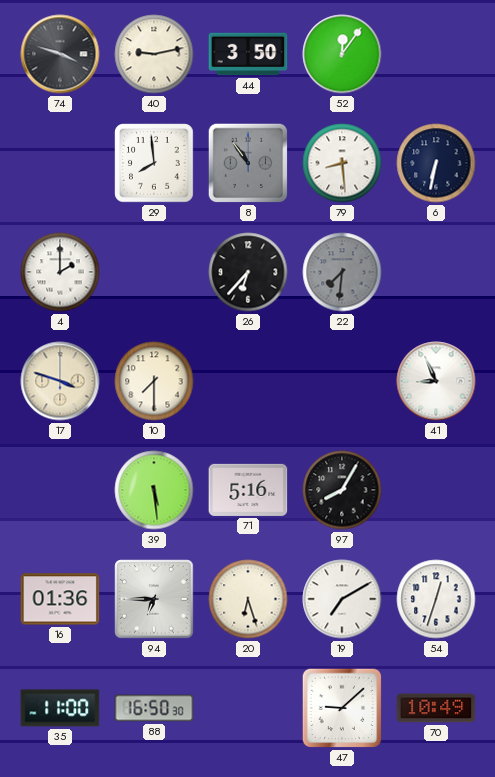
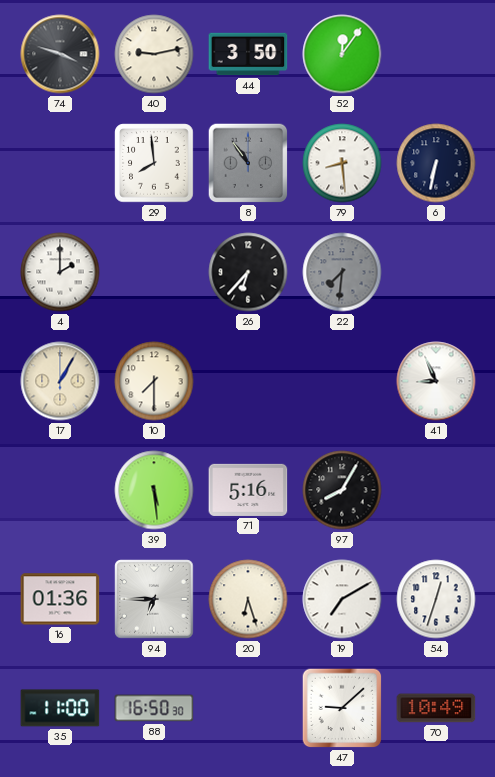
17: 3:48 -> 1:05
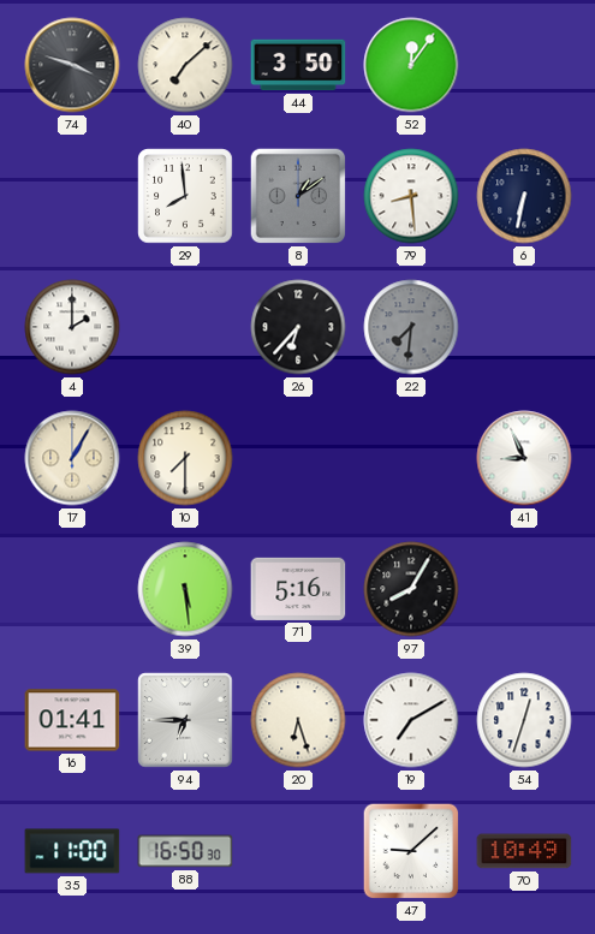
40: 9:13 -> 7:08
8: 10:54 -> 1:09
16: 01:36 -> 01:41
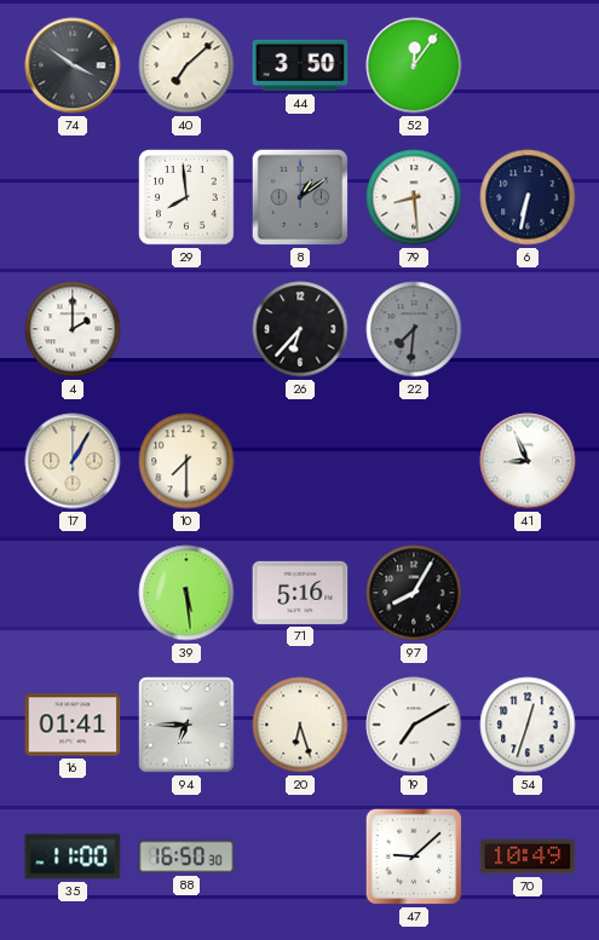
74: 3:48 -> 3:51
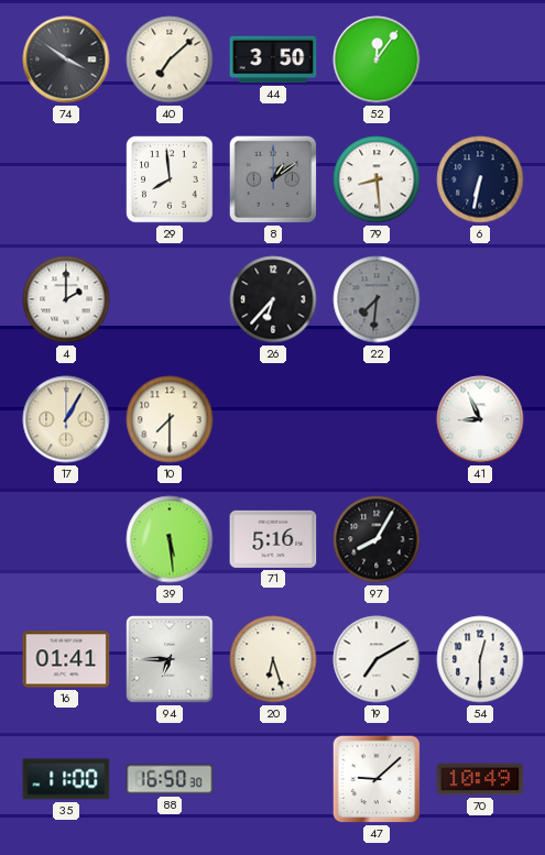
54: 12:33 -> 12:30
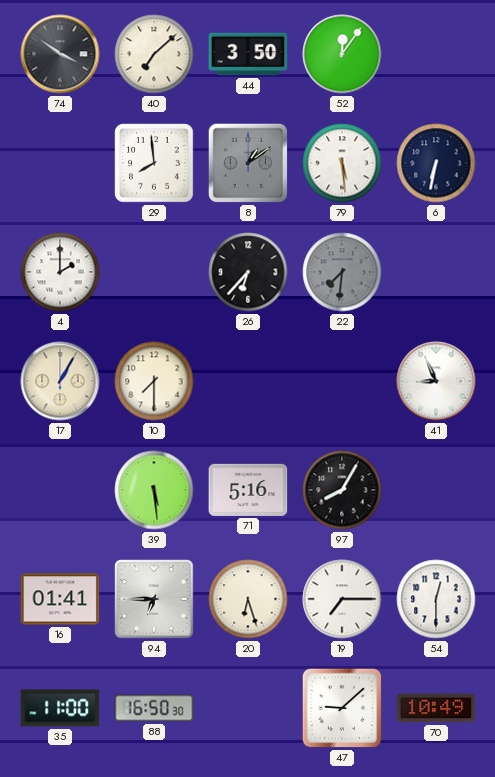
79: 8:29 -> 5:29
19: 7:10 -> 7:15
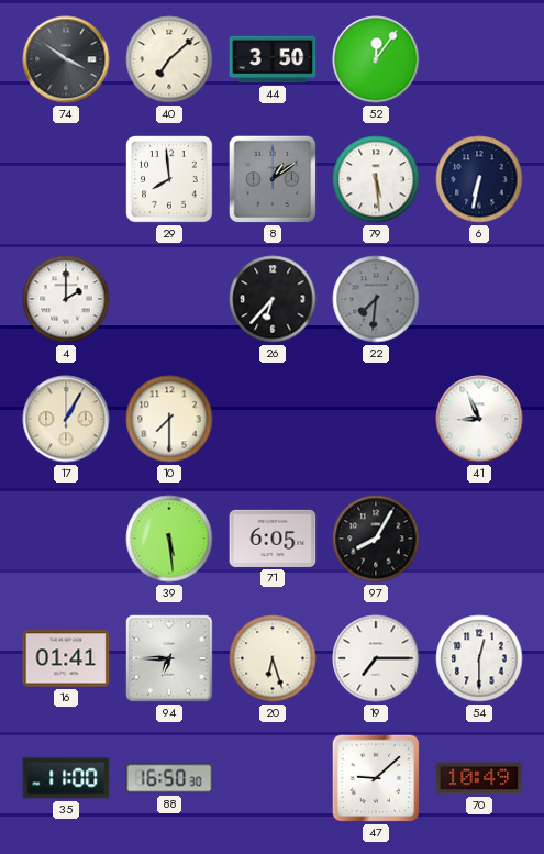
71: 5:16 -> 6:05
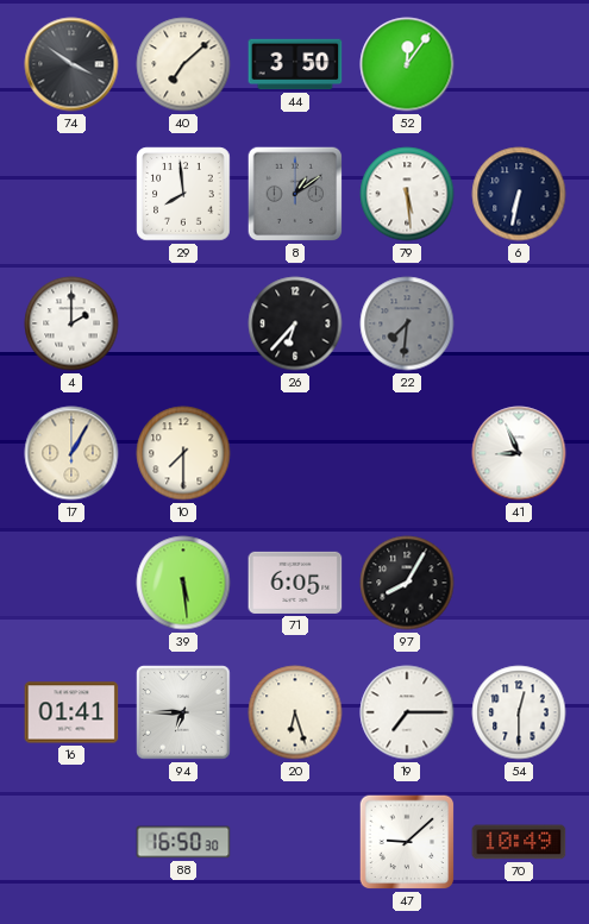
35: 11:00 -> none
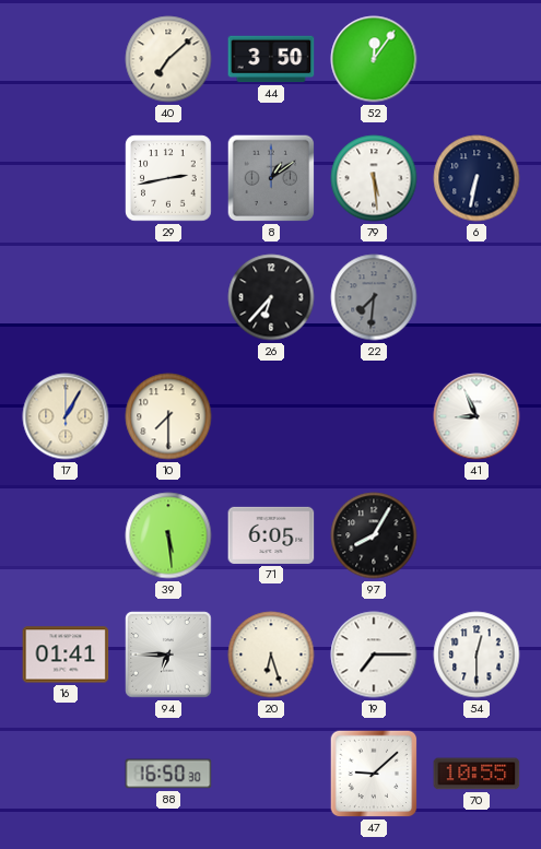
74: 3:51 -> none
29: 7:59 -> 2:43
4: 2:00 -> none
70: 10:49 -> 10:55
